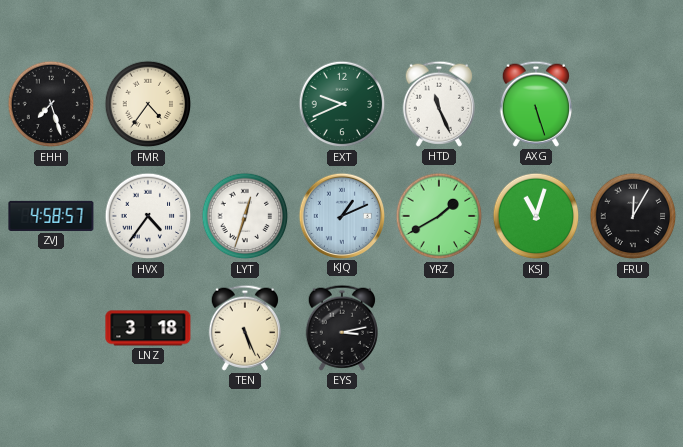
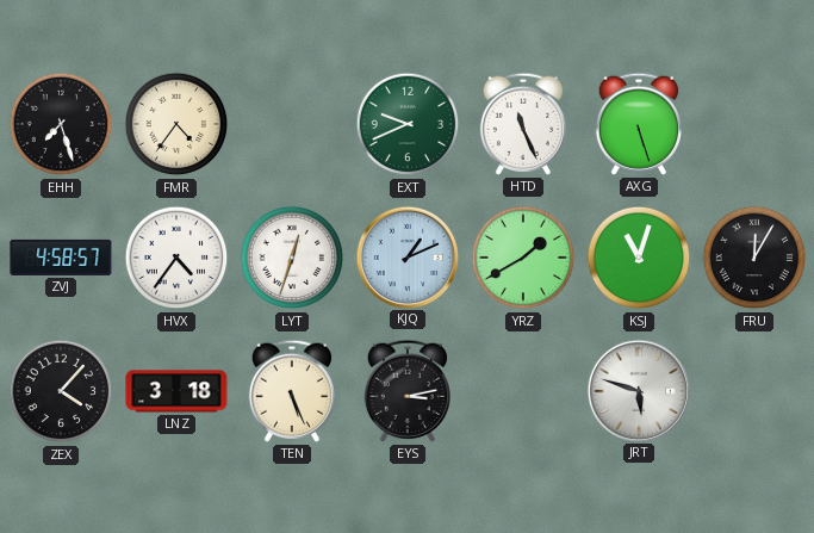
ZEX: none -> 4:07
JRT: none -> 5:48
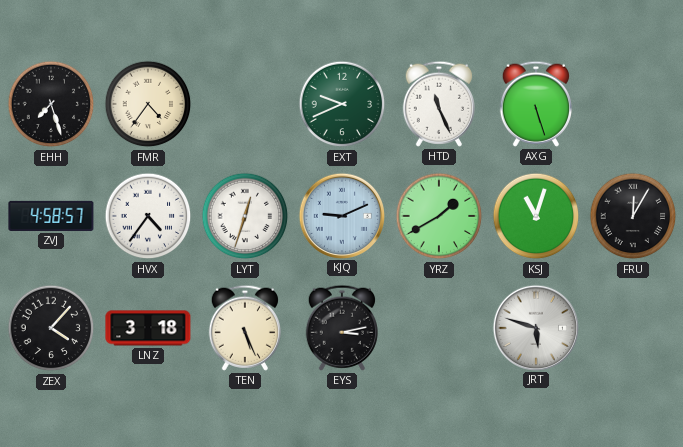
KJQ: 1:11 -> 9:11
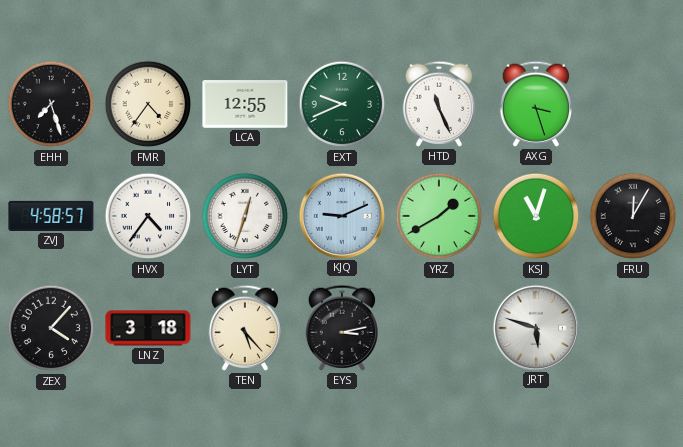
LCA: none -> 12:55
AXG: 5:27 -> 3:27
TEN: 5:26 -> 5:23
